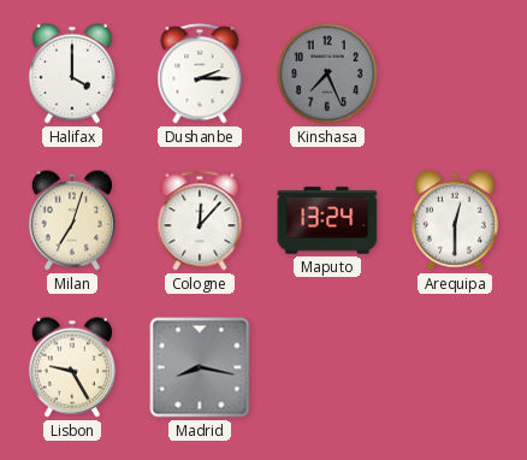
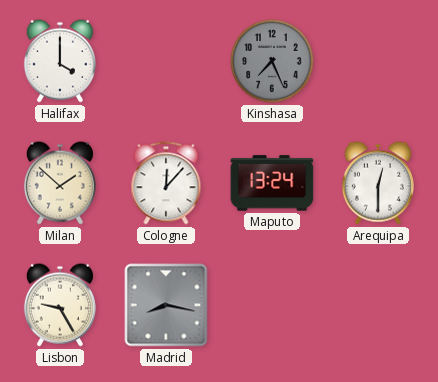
Dushanbe: 2:15 -> none
Milan: 7:03 -> 1:52
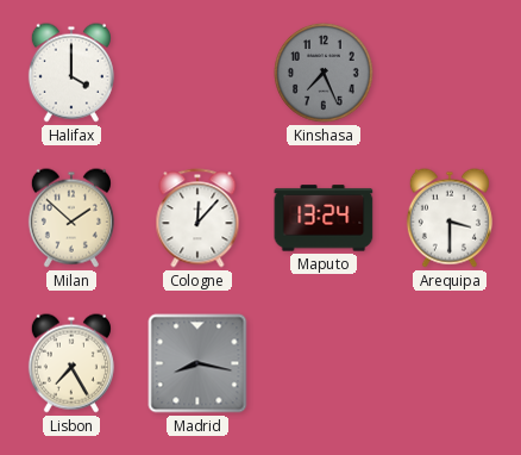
Arequipa: 12:30 -> 3:30
Lisbon: 9:25 -> 7:25
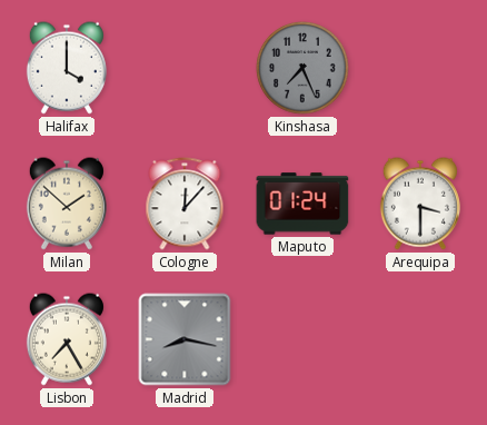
Maputo: 13:24 -> 01:24
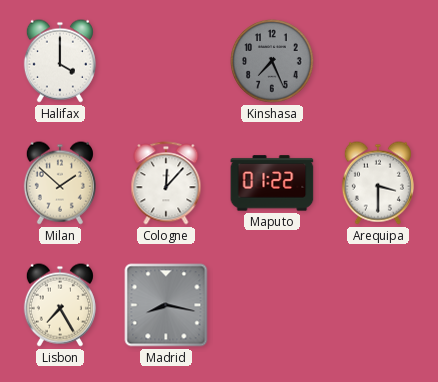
Maputo: 01:24 -> 01:22
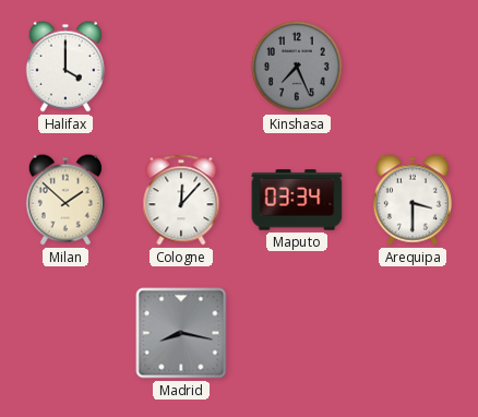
Maputo: 01:22 -> 03:34
Lisbon: 7:25 -> none
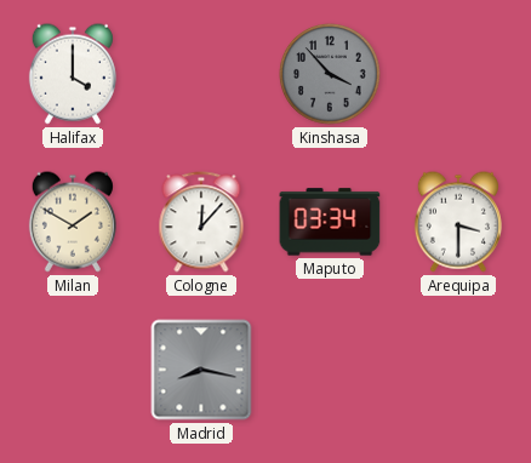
Kinshasa: 7:26 -> 3:53
Milan: 1:52 -> 1:50
